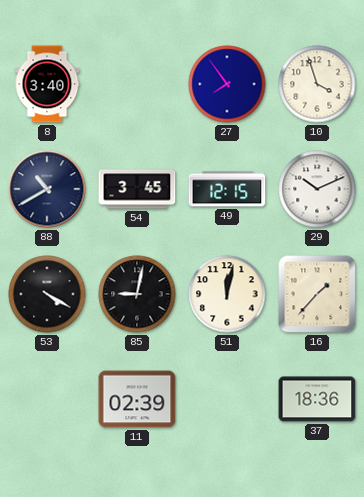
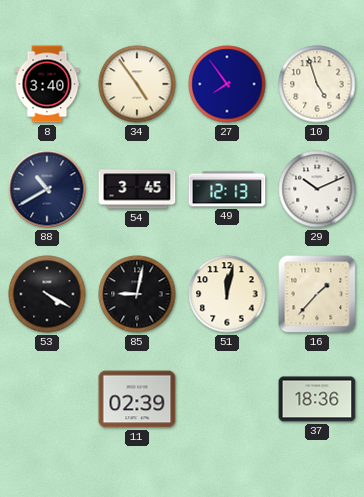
34: none -> 4:54
10: 3:57 -> 4:57
49: 12:15 -> 12:13
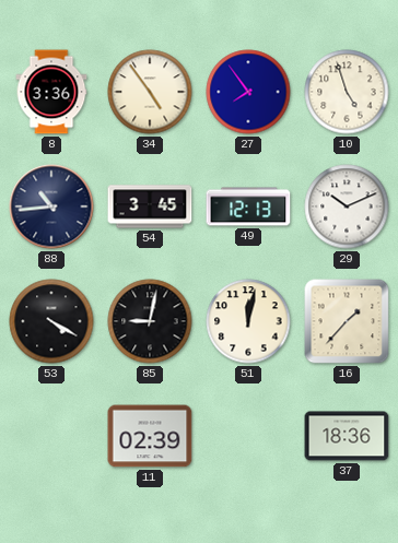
8: 3:40 -> 3:36
88: 10:40 -> 10:44
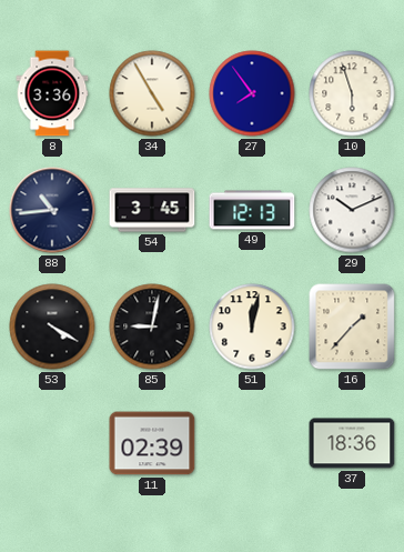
34: 4:54 -> 4:55
10: 4:57 -> 5:57
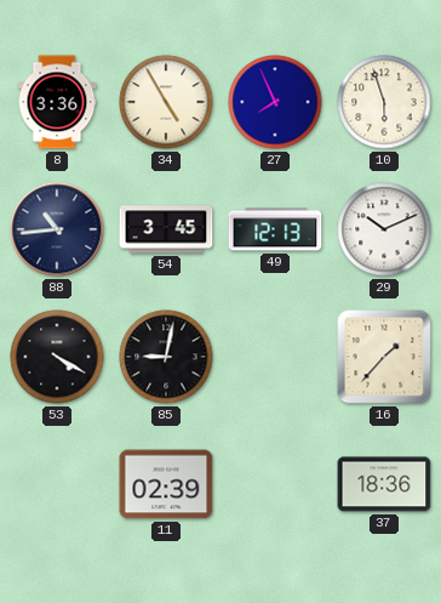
27: 7:54 -> 7:56
51: 12:02 -> none
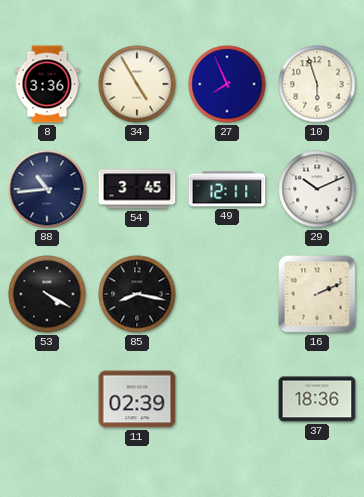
49: 12:13 -> 12:11
85: 9:02 -> 8:17
16: 1:37 -> 2:11
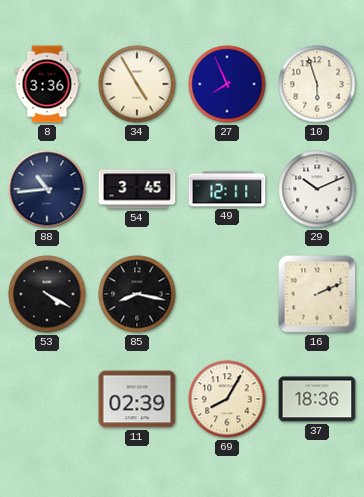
69: none -> 8:05
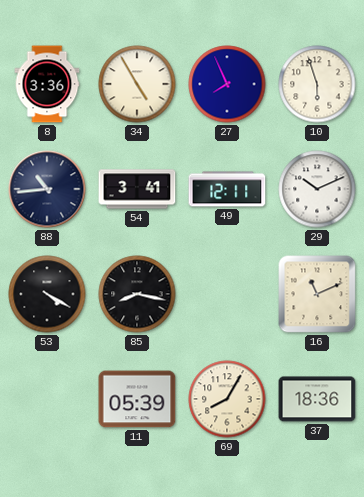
54: 3:45 -> 3:41
16: 2:11 -> 11:11
11: 02:39 -> 05:39
